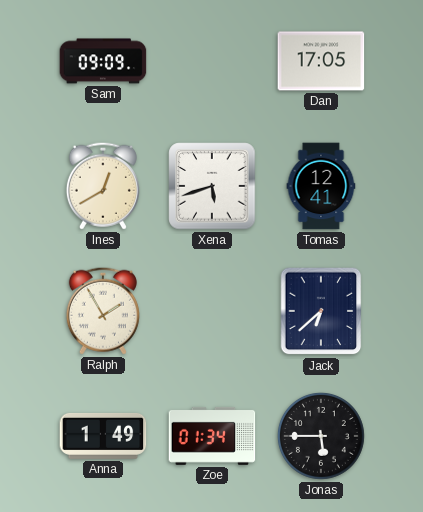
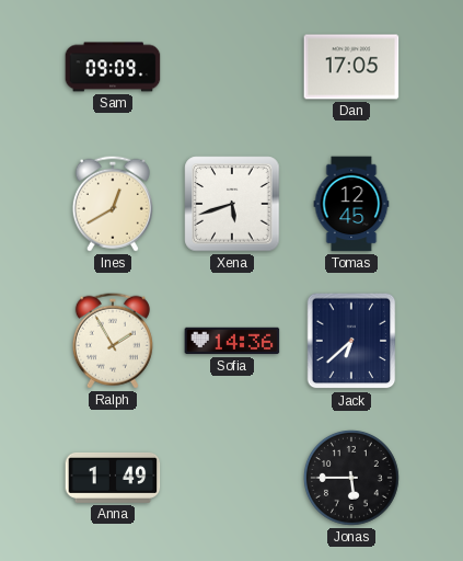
Tomas: 12:41 -> 12:45
Sofia: none -> 14:36
Zoe: 01:34 -> none
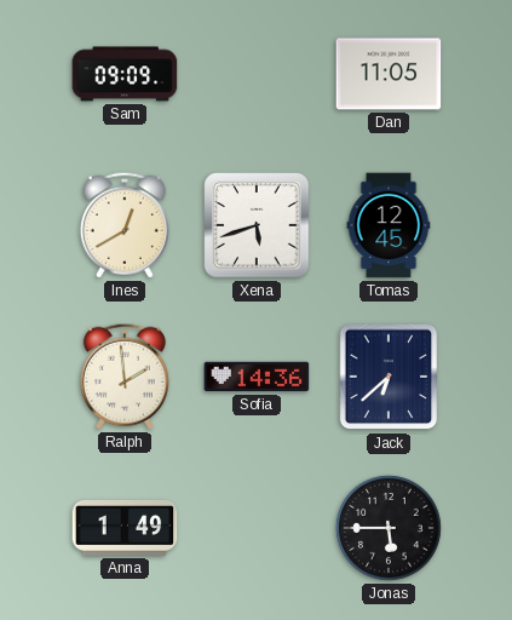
Dan: 17:05 -> 11:05
Ralph: 1:55 -> 1:59
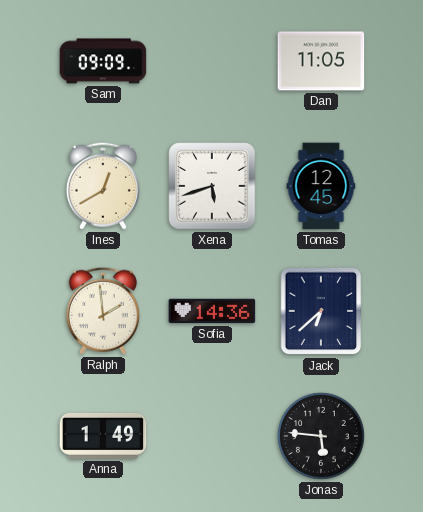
Jonas: 5:45 -> 5:46
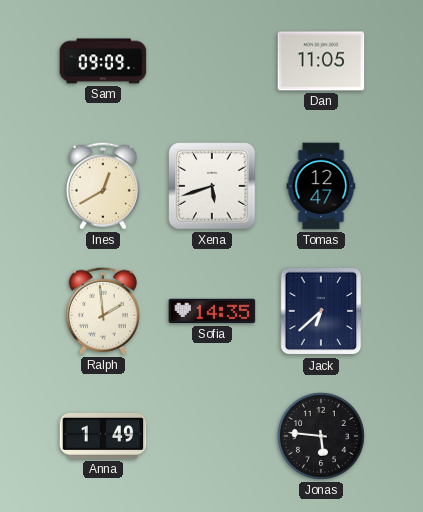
Tomas: 12:45 -> 12:47
Sofia: 14:36 -> 14:35
